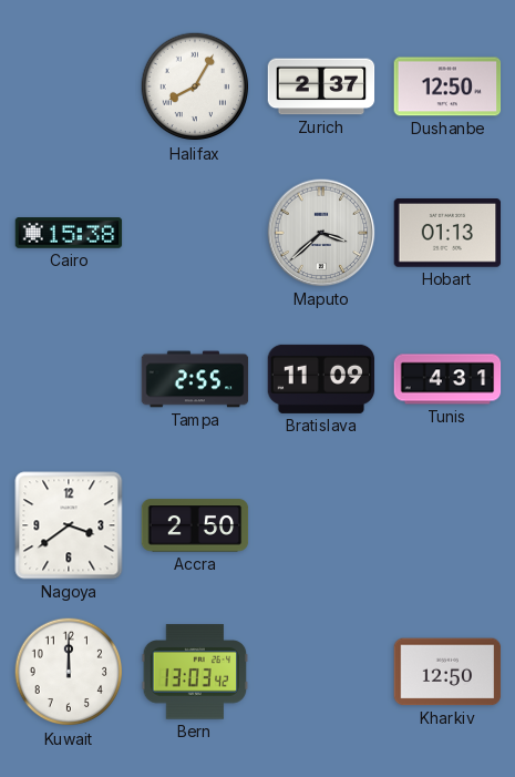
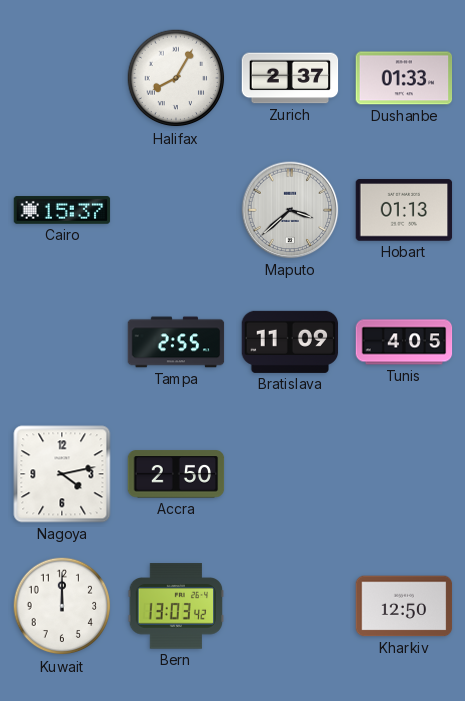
Dushanbe: 12:50 -> 01:33
Cairo: 15:38 -> 15:37
Tunis: 4:31 -> 4:05
Nagoya: 3:39 -> 4:13
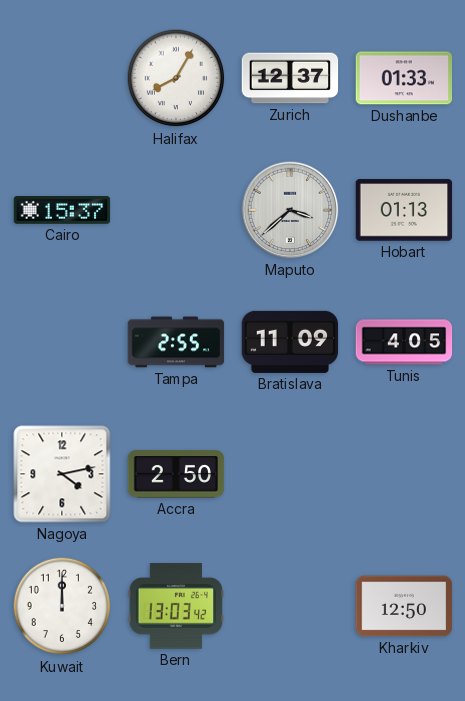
Zurich: 2:37 -> 12:37
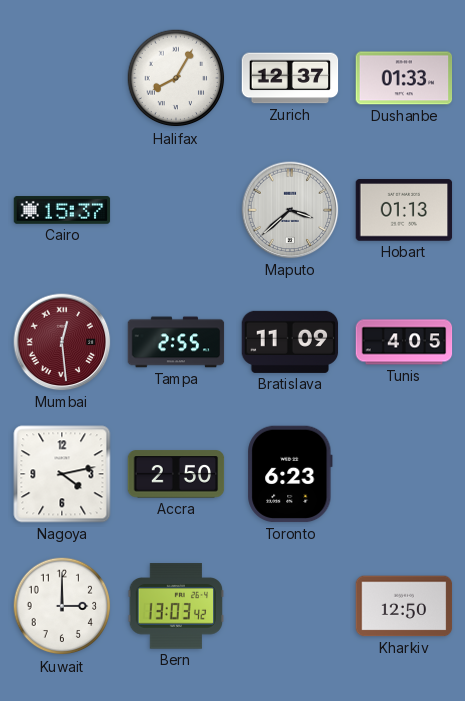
Mumbai: none -> 12:29
Toronto: none -> 6:23
Kuwait: 12:00 -> 3:00
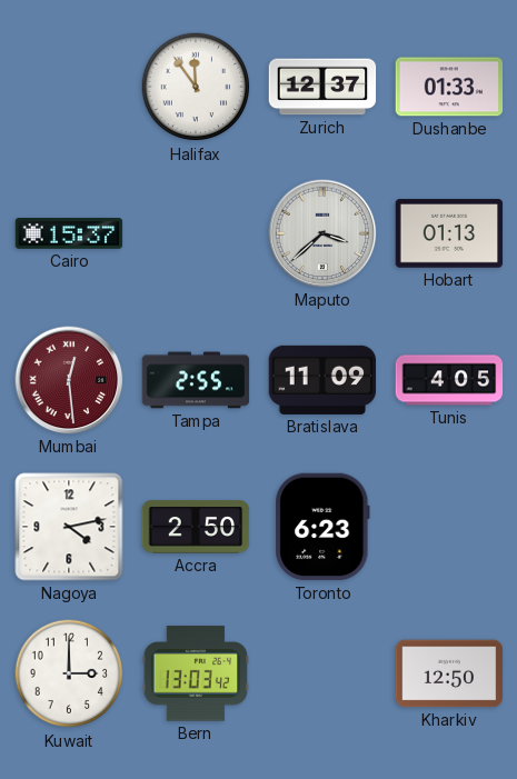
Halifax: 8:05 -> 11:54
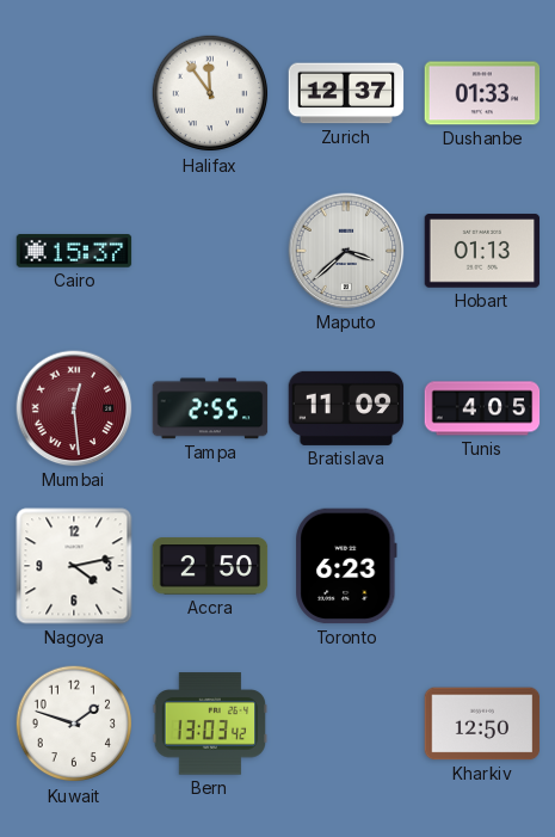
Kuwait: 3:00 -> 1:48
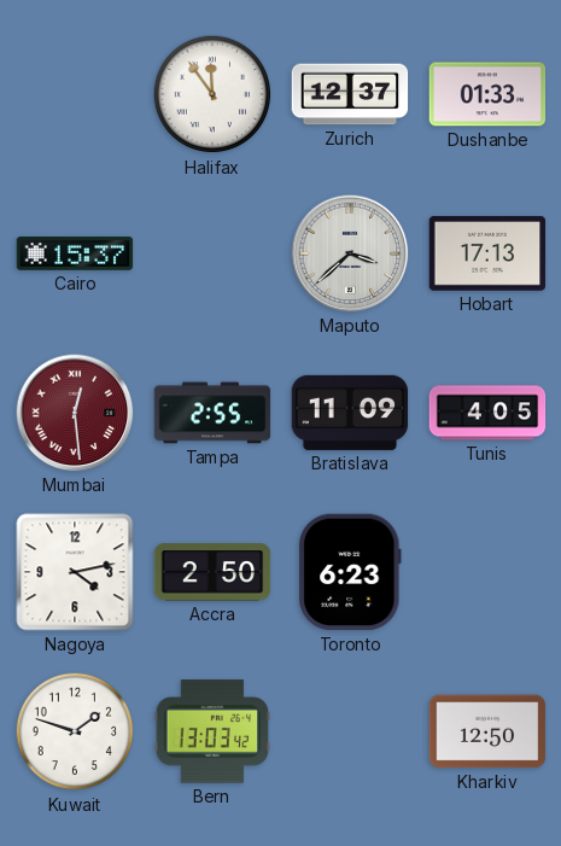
Hobart: 01:13 -> 17:13
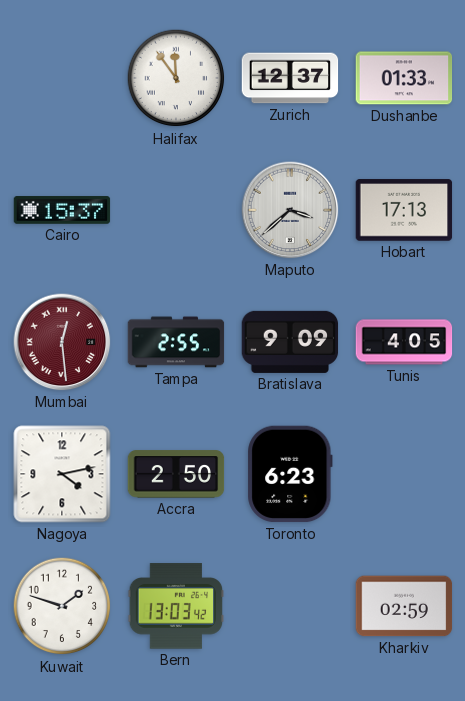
Bratislava: 11:09 -> 9:09
Kharkiv: 12:50 -> 02:59
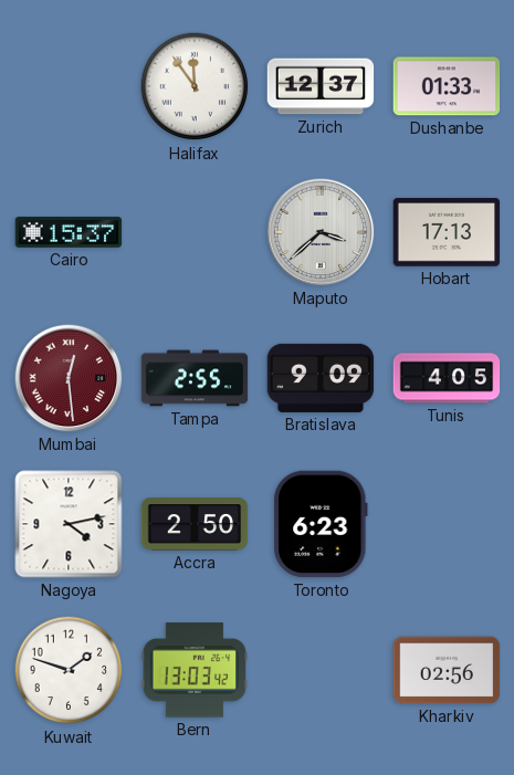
Kharkiv: 02:59 -> 02:56
